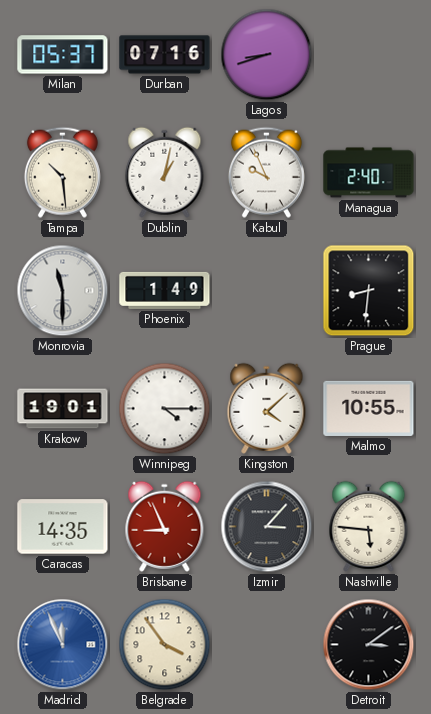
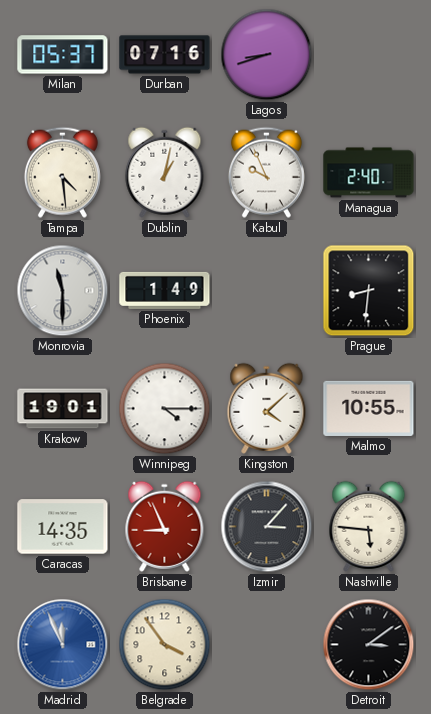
Tampa: 10:29 -> 4:29
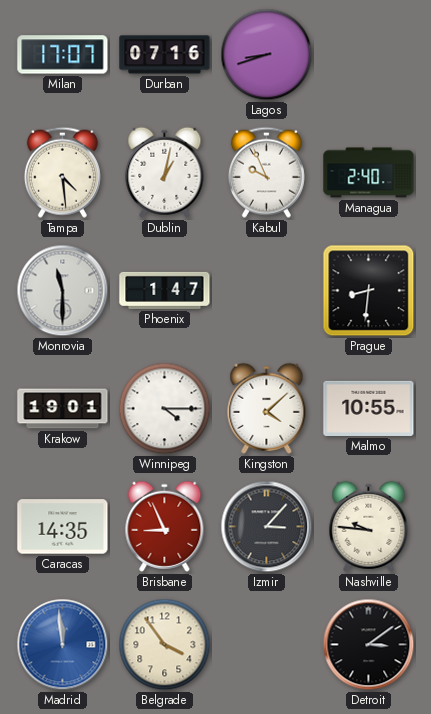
Milan: 05:37 -> 17:07
Phoenix: 1:49 -> 1:47
Nashville: 5:46 -> 9:46
Madrid: 11:56 -> 11:59
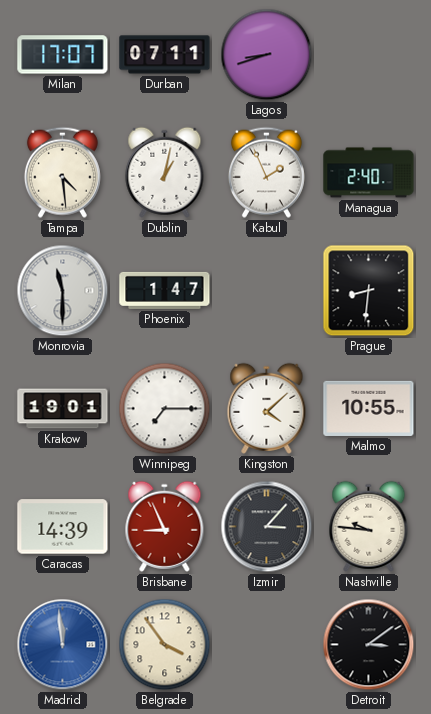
Durban: 07:16 -> 07:11
Kabul: 9:56 -> 1:56
Winnipeg: 4:15 -> 7:15
Caracas: 14:35 -> 14:39
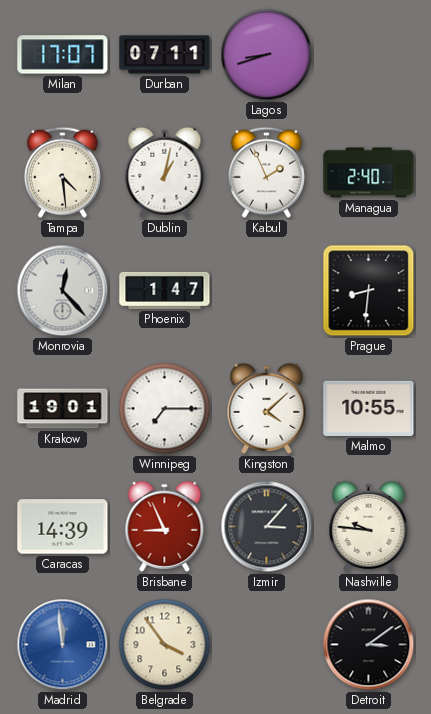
Monrovia: 11:30 -> 12:23
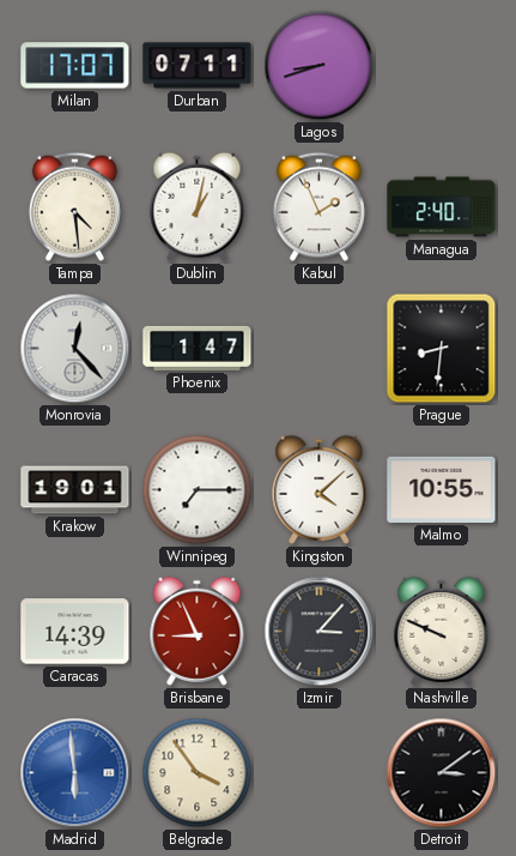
Nashville: 9:46 -> 9:49
Madrid: 11:59 -> 5:59
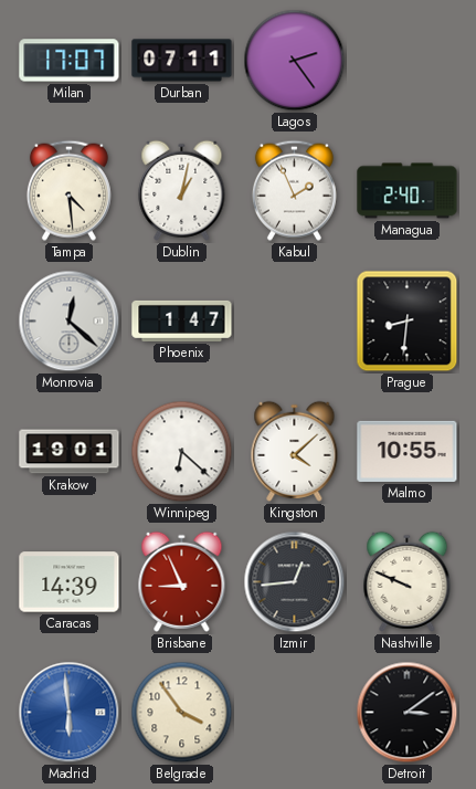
Lagos: 8:42 -> 2:24
Monrovia: 12:23 -> 12:22
Winnipeg: 7:15 -> 6:22
Izmir: 3:07 -> 12:44
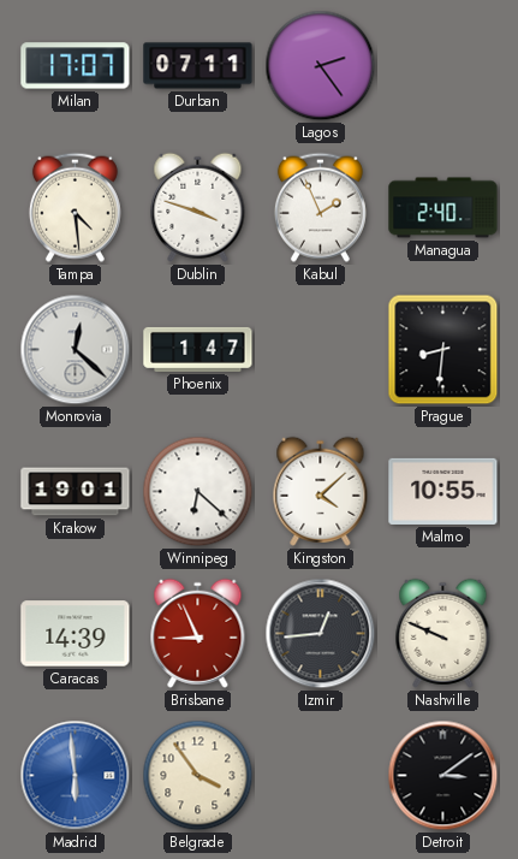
Dublin: 1:02 -> 3:48
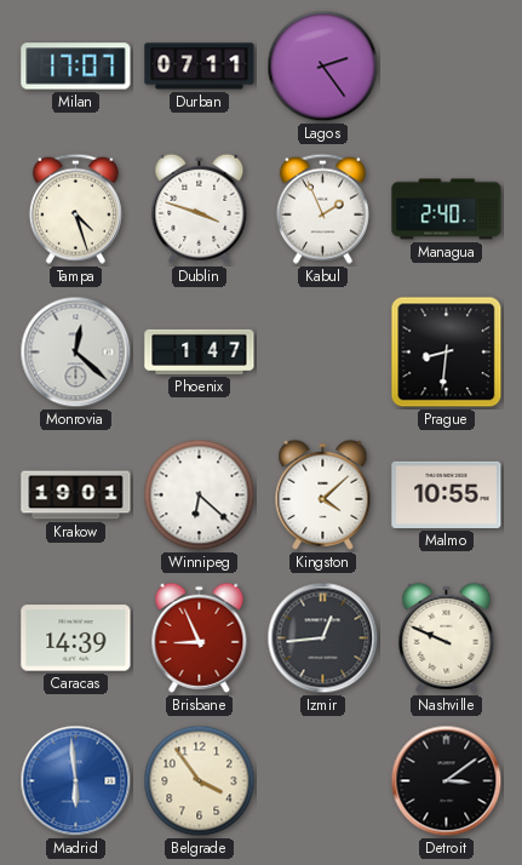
Tampa: 4:29 -> 4:27
